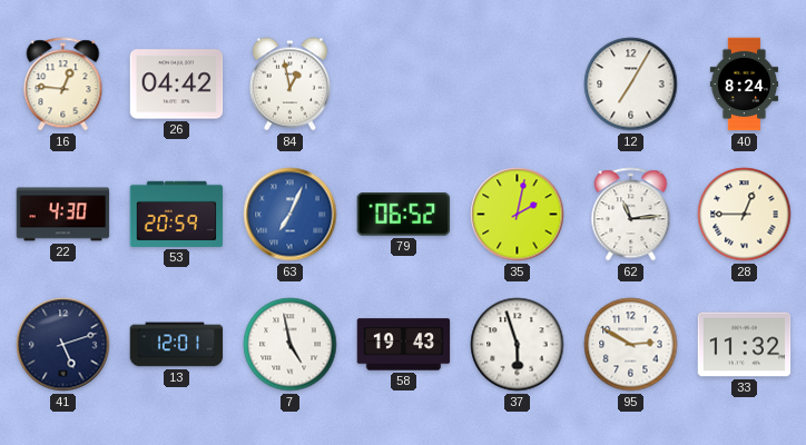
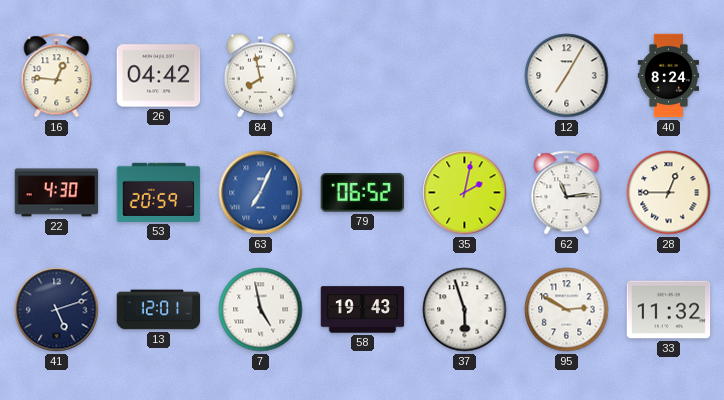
84: 12:58 -> 7:58
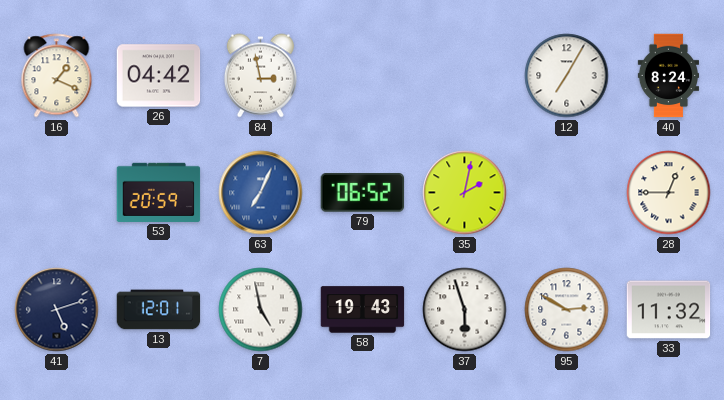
16: 12:46 -> 1:19
84: 7:58 -> 2:58
22: 4:30 -> none
62: 11:14 -> none
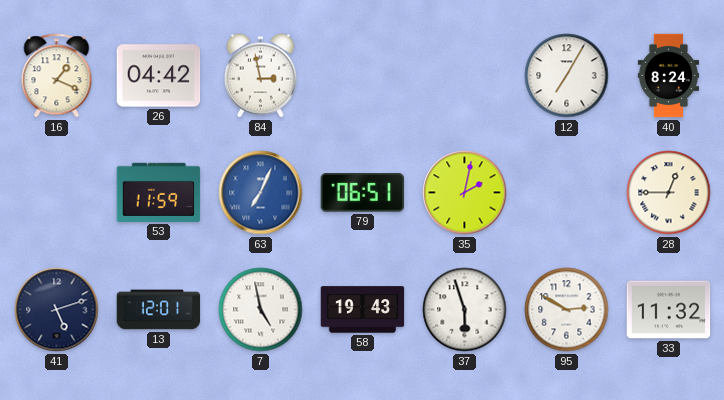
53: 20:59 -> 11:59
79: 06:52 -> 06:51
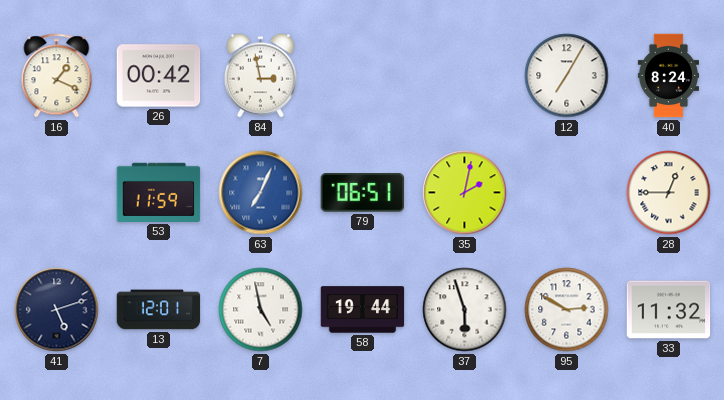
26: 04:42 -> 00:42
58: 19:43 -> 19:44
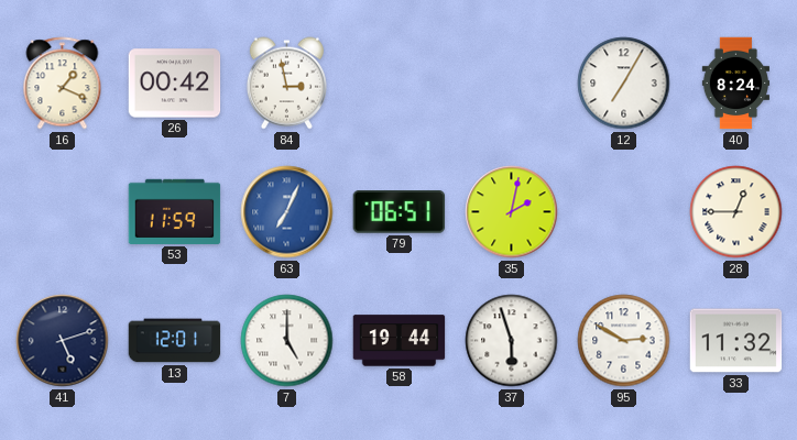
7: 4:58 -> 5:00
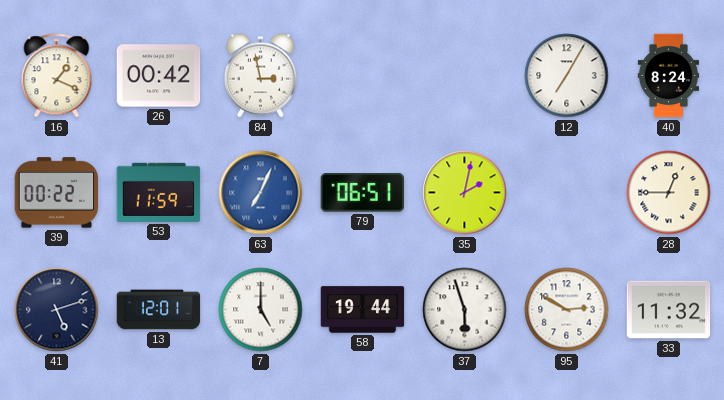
39: none -> 00:22
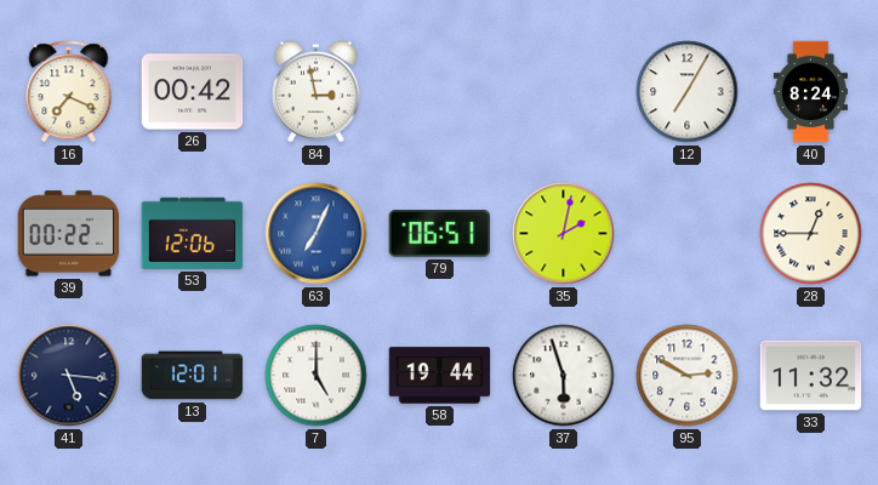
16: 1:19 -> 7:19
53: 11:59 -> 12:06
41: 5:12 -> 5:16
